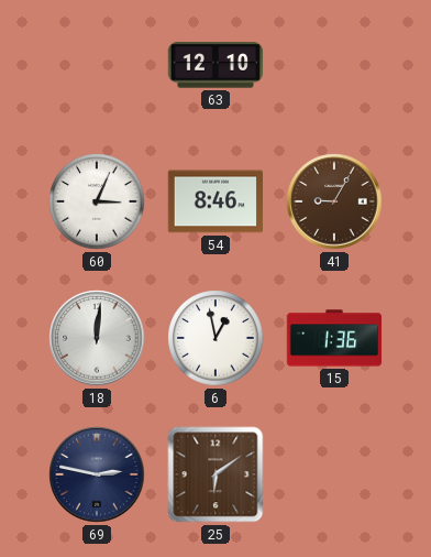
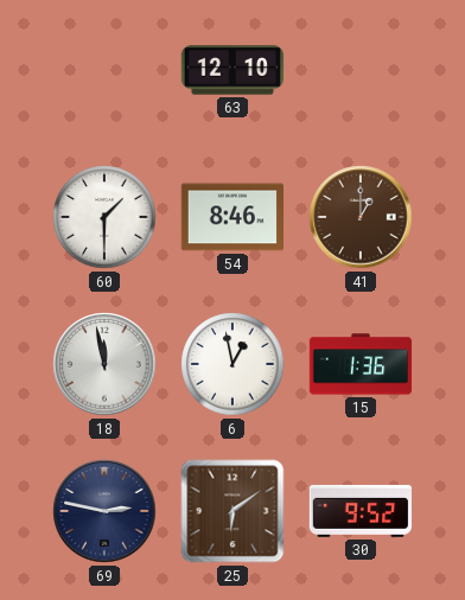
60: 3:04 -> 1:30
41: 9:05 -> 1:00
18: 12:01 -> 11:58
30: none -> 9:52
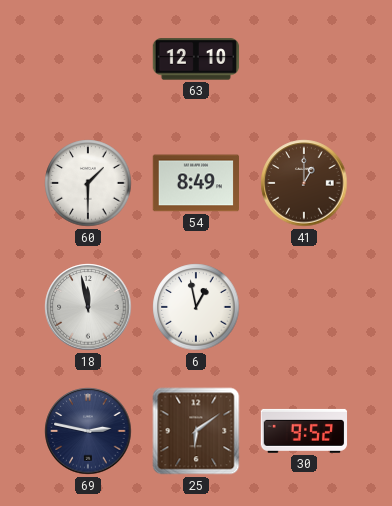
54: 8:46 -> 8:49
15: 1:36 -> none
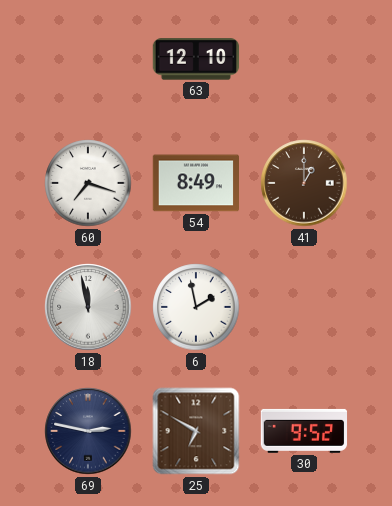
60: 1:30 -> 7:18
6: 12:58 -> 1:58
25: 6:09 -> 6:50
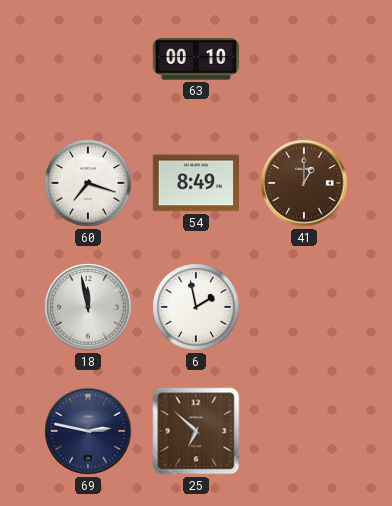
63: 12:10 -> 00:10
25: 6:50 -> 6:52
30: 9:52 -> none
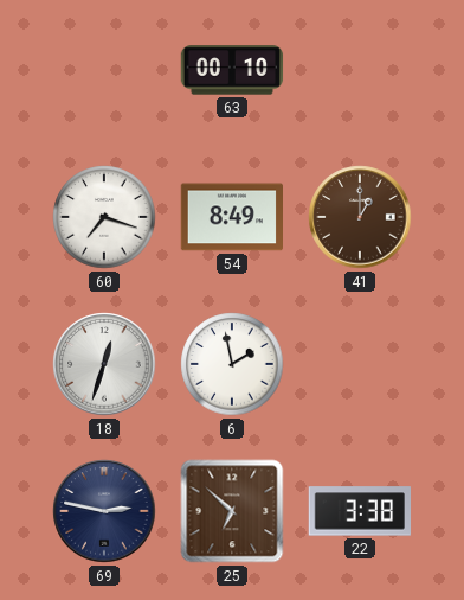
18: 11:58 -> 12:33
22: none -> 3:38
